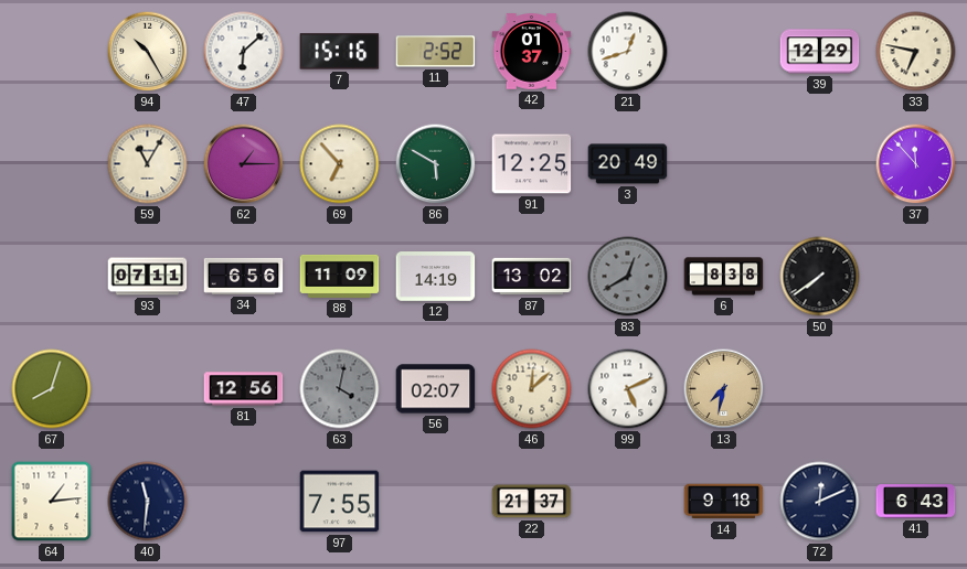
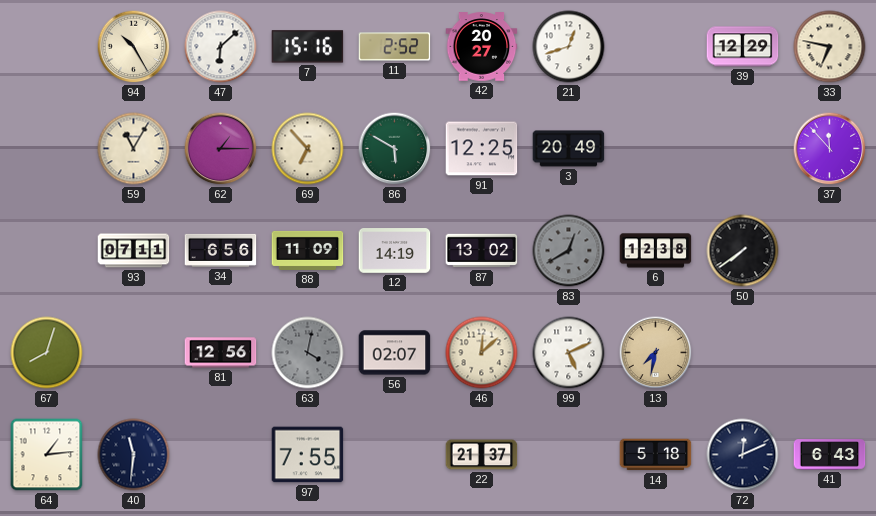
42: 01:37 -> 20:27
6: 8:38 -> 12:38
14: 9:18 -> 5:18
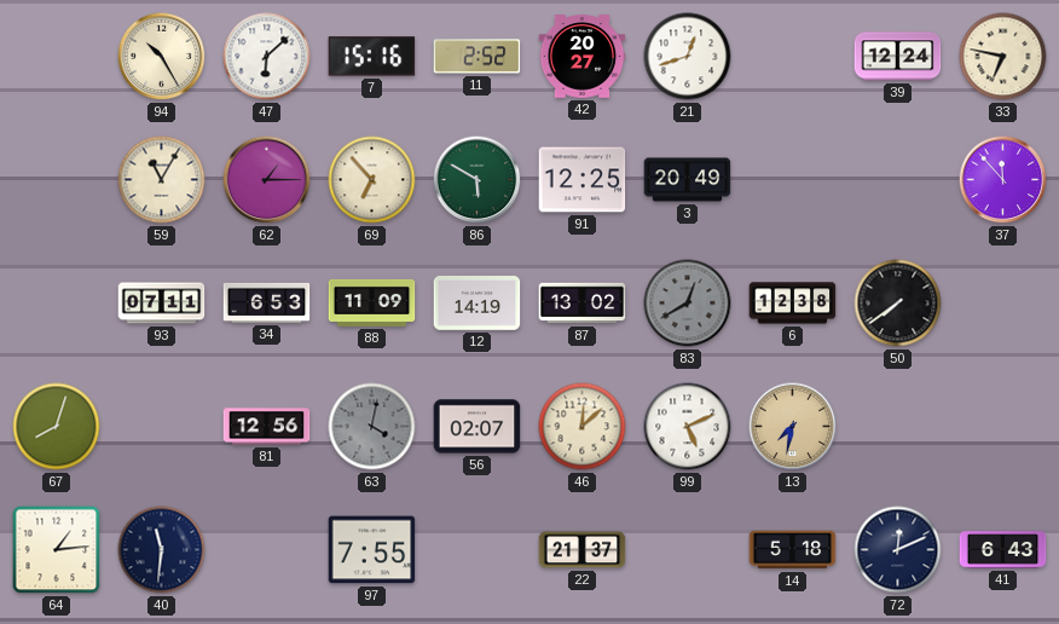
39: 12:29 -> 12:24
34: 6:56 -> 6:53
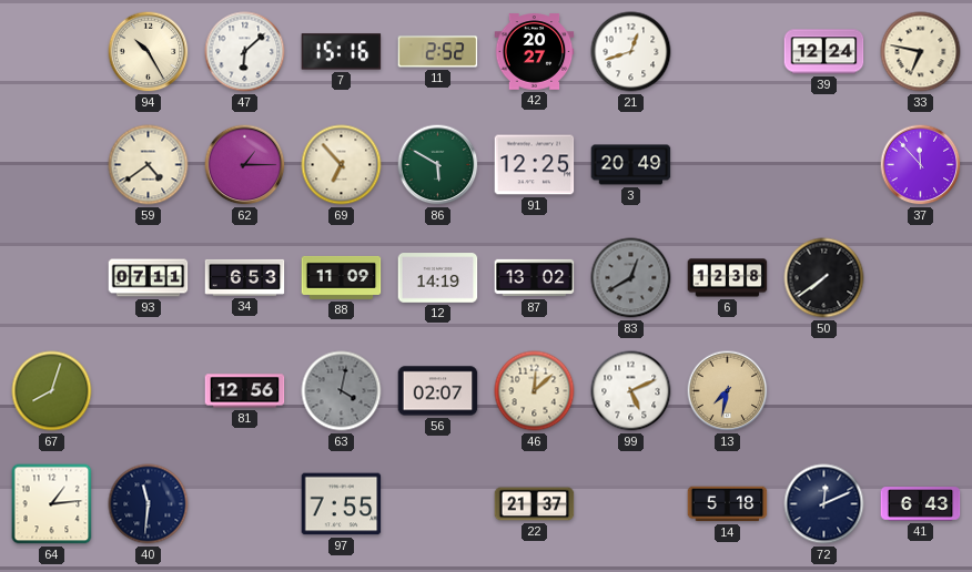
59: 11:05 -> 4:39
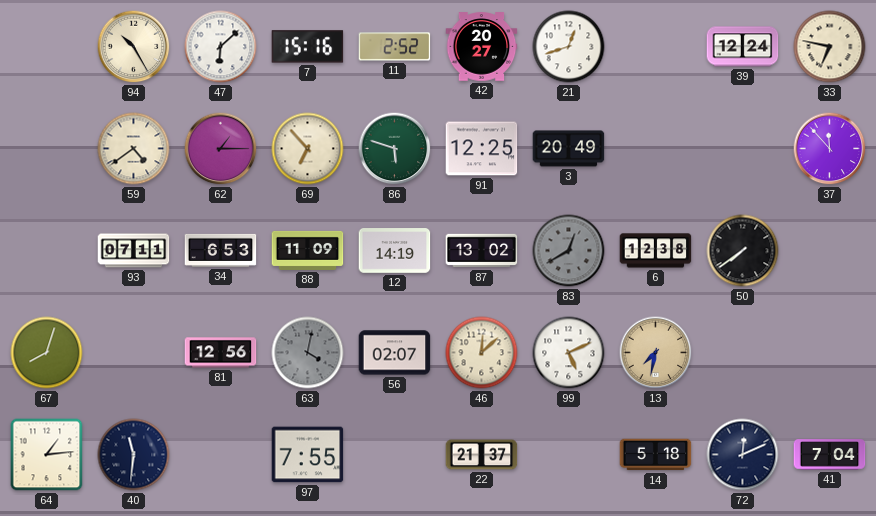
86: 5:50 -> 5:48
41: 6:43 -> 7:04
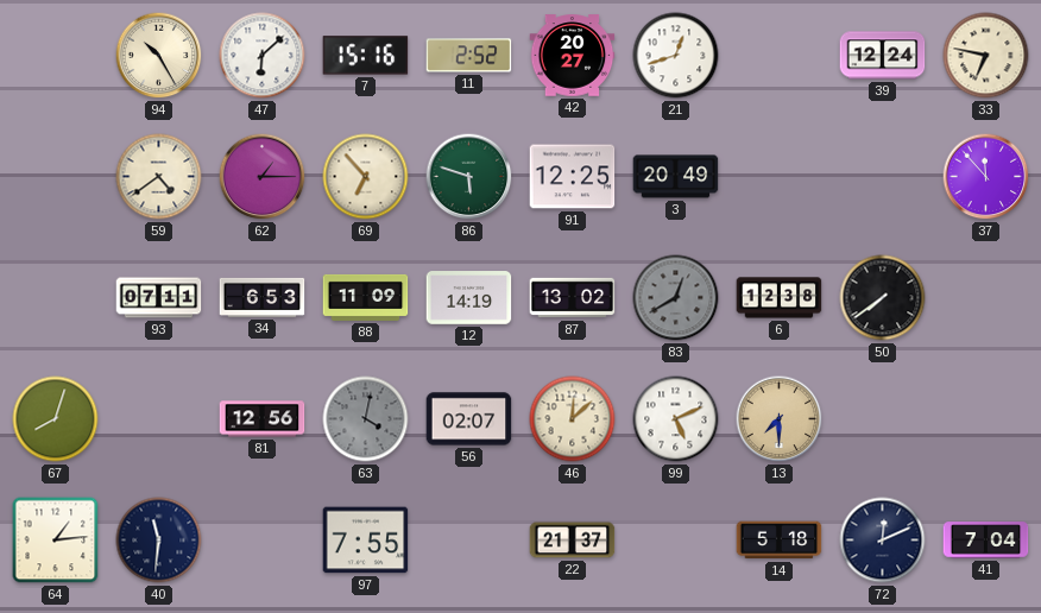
13: 7:32 -> 7:30
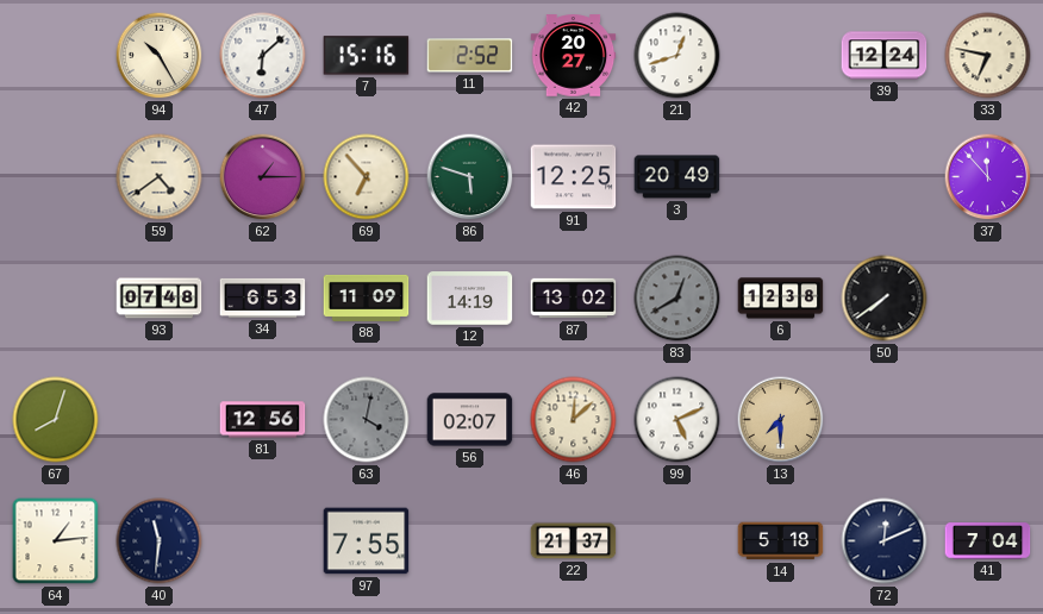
93: 07:11 -> 07:48
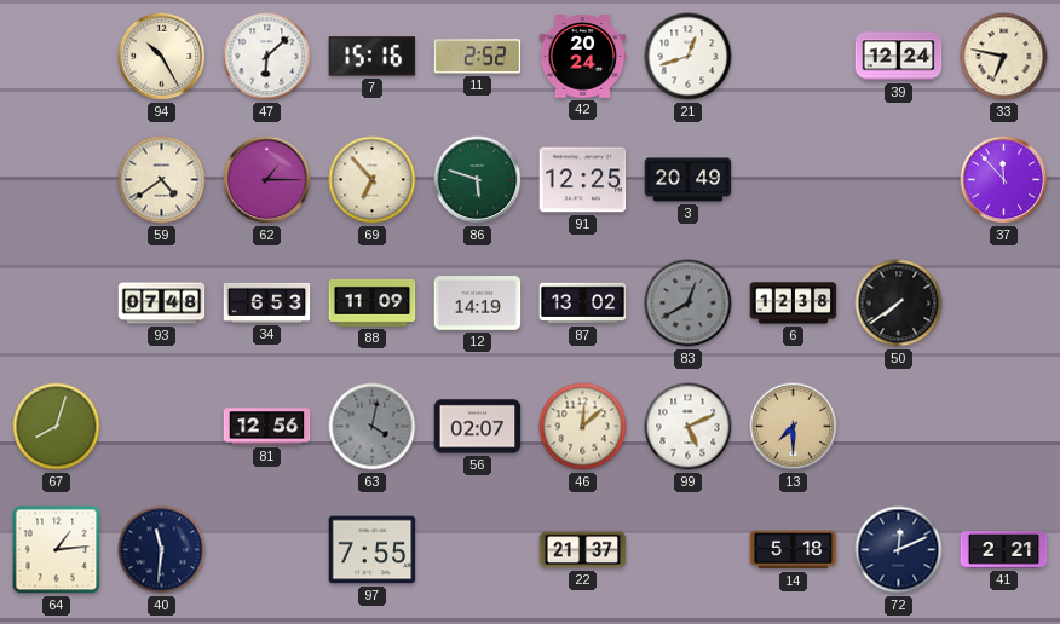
42: 20:27 -> 20:24
41: 7:04 -> 2:21
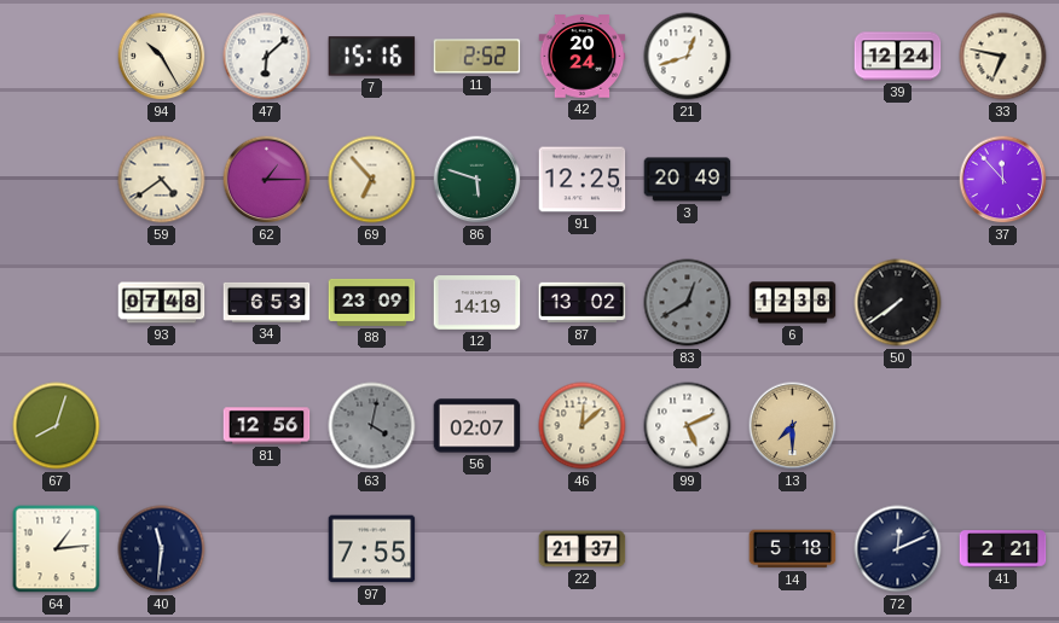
88: 11:09 -> 23:09
